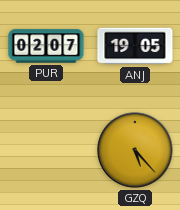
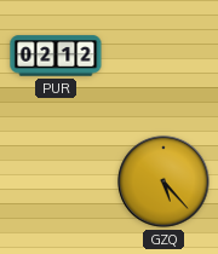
PUR: 02:07 -> 02:12
ANJ: 19:05 -> none
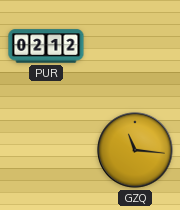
GZQ: 5:23 -> 11:16
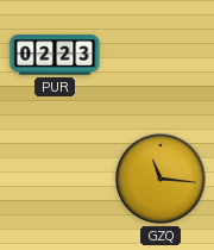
PUR: 02:12 -> 02:23
